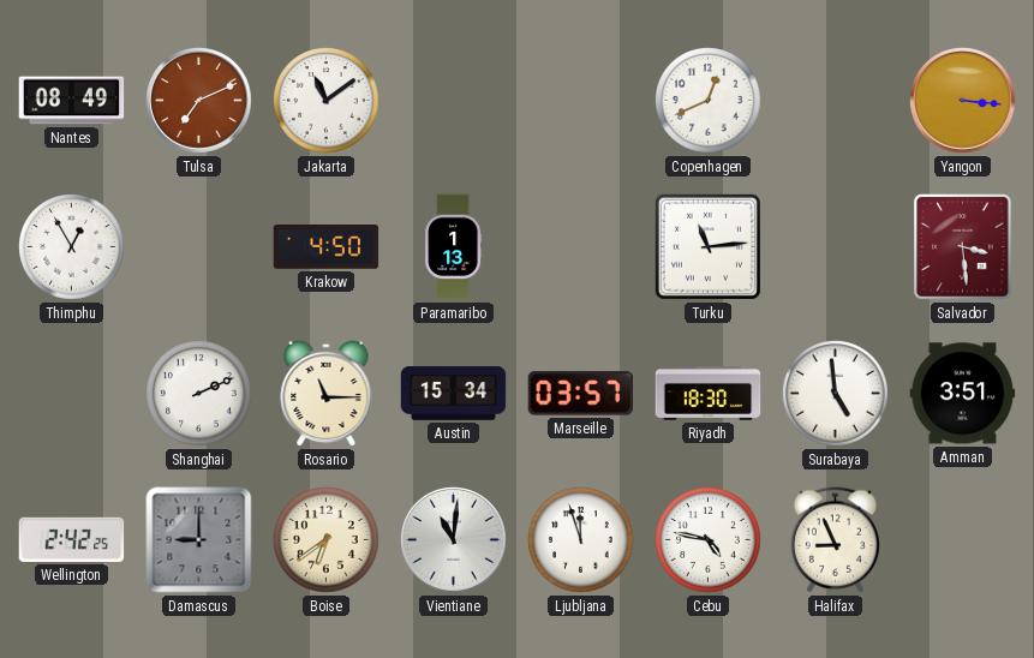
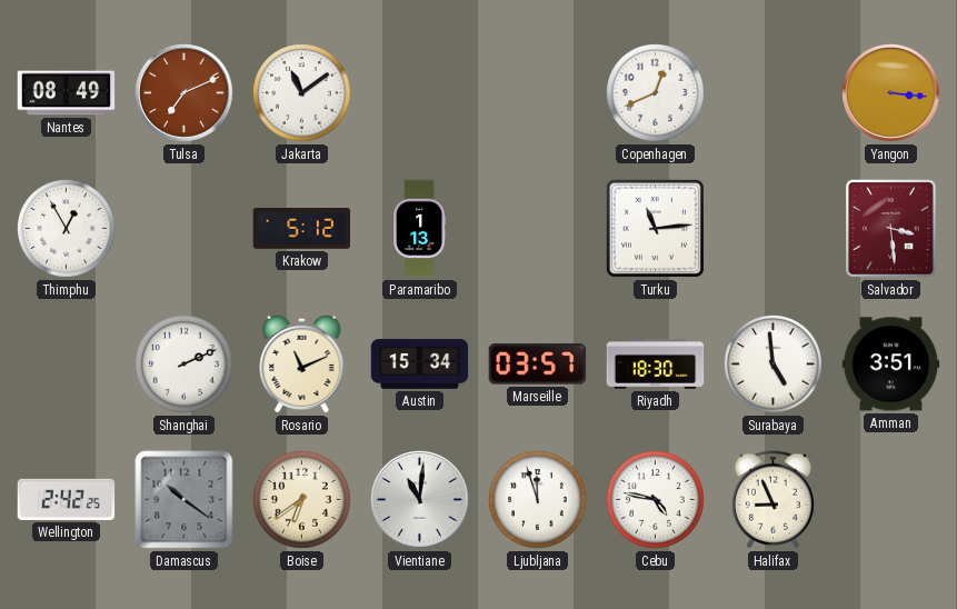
Krakow: 4:50 -> 5:12
Rosario: 11:15 -> 11:11
Damascus: 9:00 -> 10:21
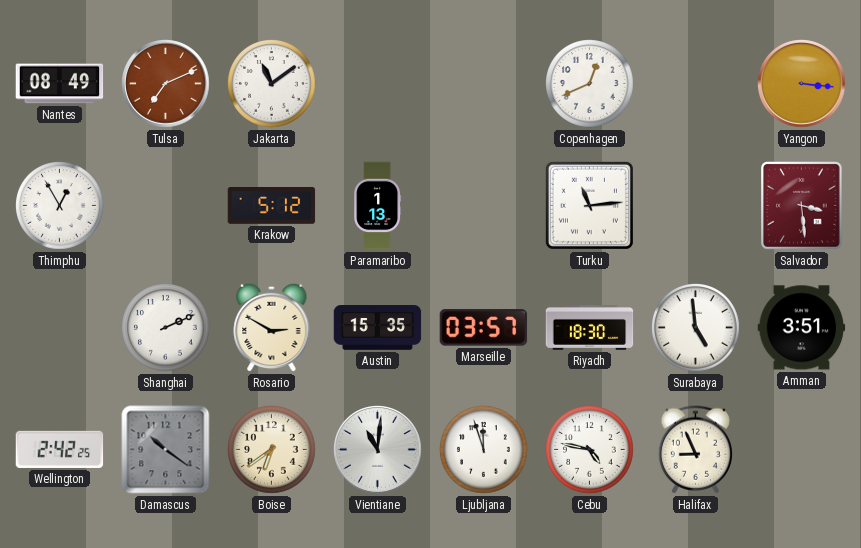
Rosario: 11:11 -> 2:50
Austin: 15:34 -> 15:35
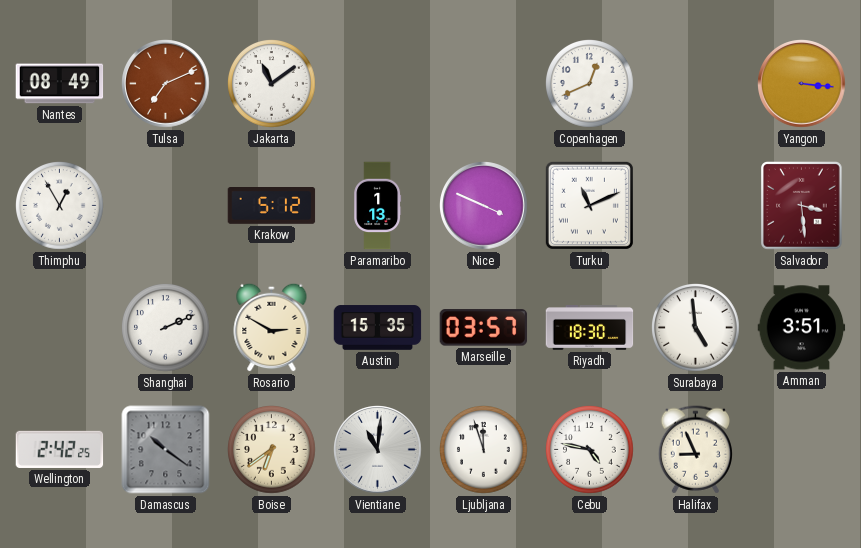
Nice: none -> 3:49
Turku: 11:14 -> 11:11
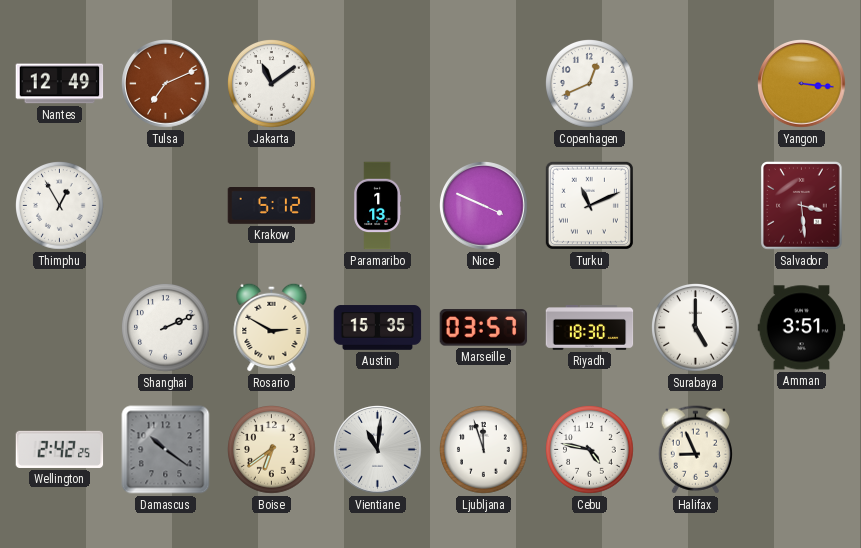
Nantes: 08:49 -> 12:49
Surabaya: 4:59 -> 5:00
